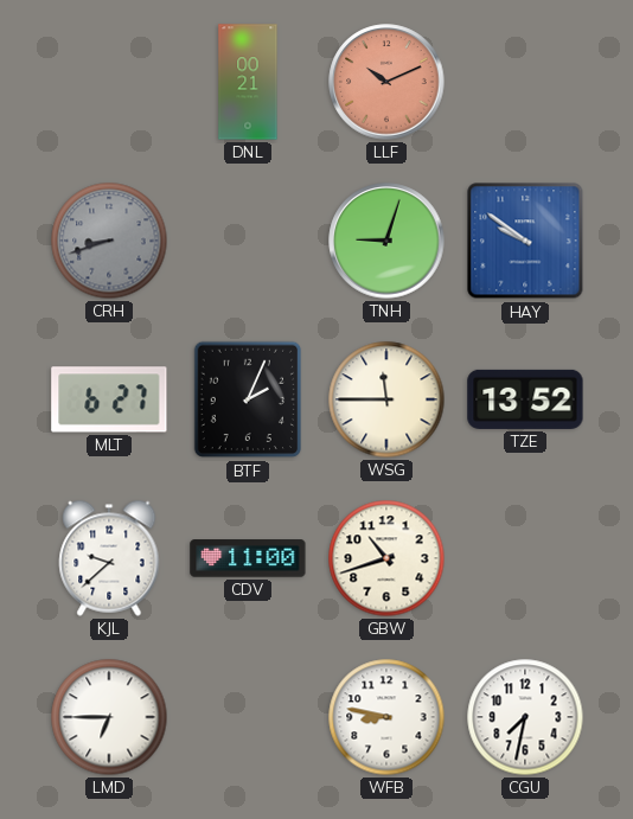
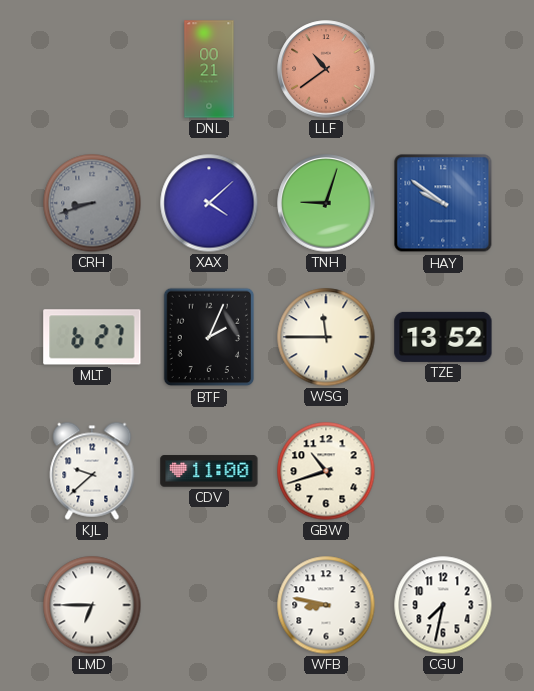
LLF: 10:11 -> 10:39
XAX: none -> 4:08
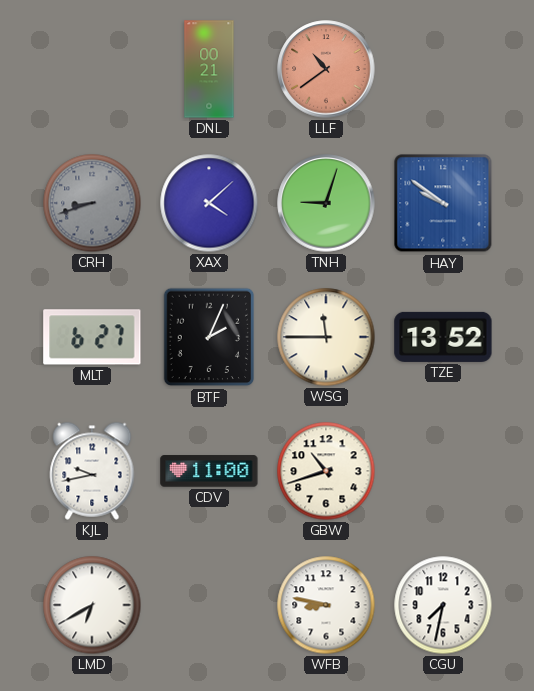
KJL: 9:38 -> 9:43
LMD: 6:45 -> 6:40
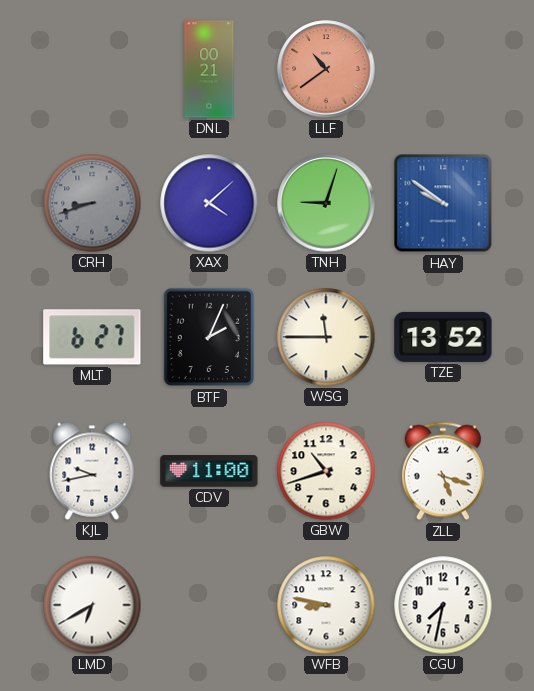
ZLL: none -> 5:18
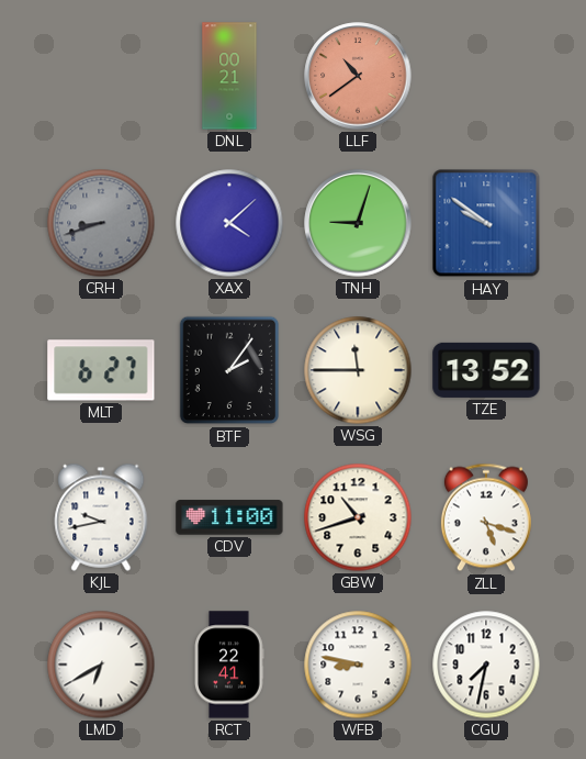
BTF: 2:04 -> 2:06
RCT: none -> 22:41
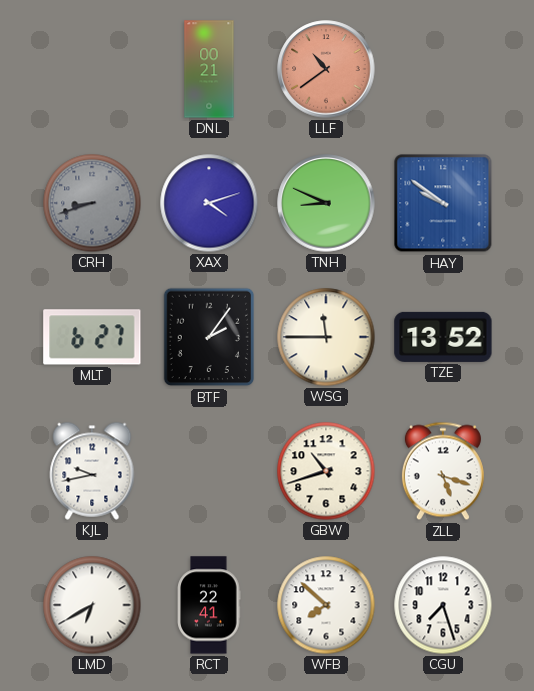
XAX: 4:08 -> 4:12
TNH: 9:03 -> 8:49
CDV: 11:00 -> none
WFB: 8:47 -> 7:52
CGU: 7:32 -> 7:27
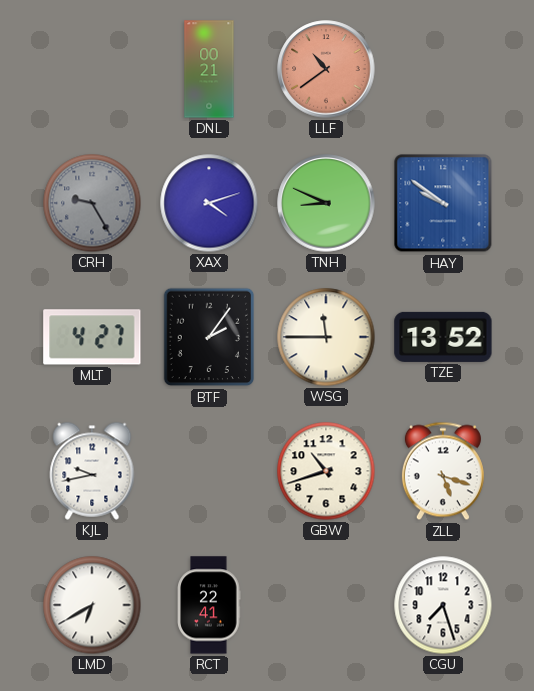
CRH: 8:42 -> 9:25
MLT: 6:27 -> 4:27
WFB: 7:52 -> none
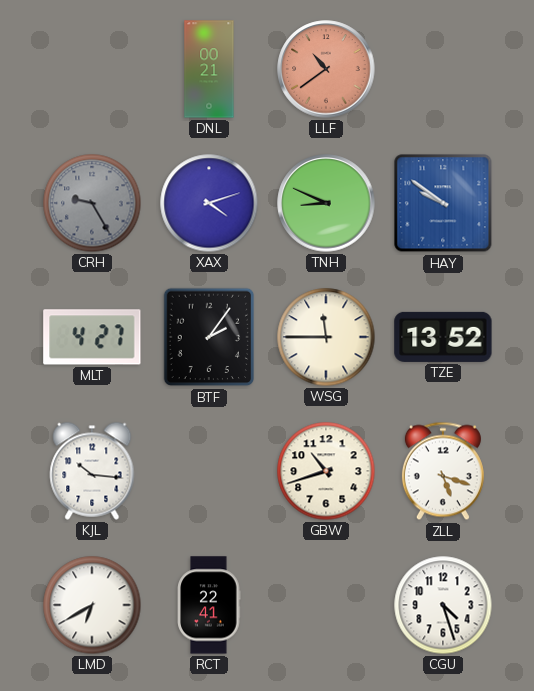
KJL: 9:43 -> 10:16
CGU: 7:27 -> 4:27
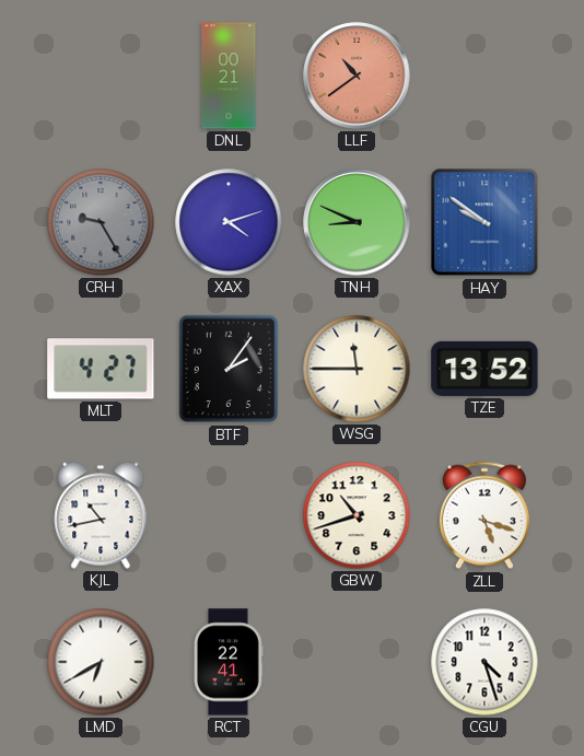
KJL: 10:16 -> 10:43
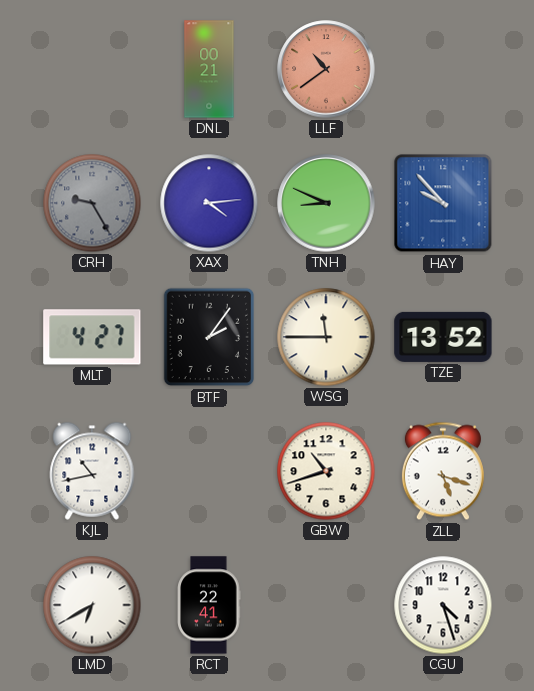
XAX: 4:12 -> 4:14
HAY: 9:51 -> 9:53
